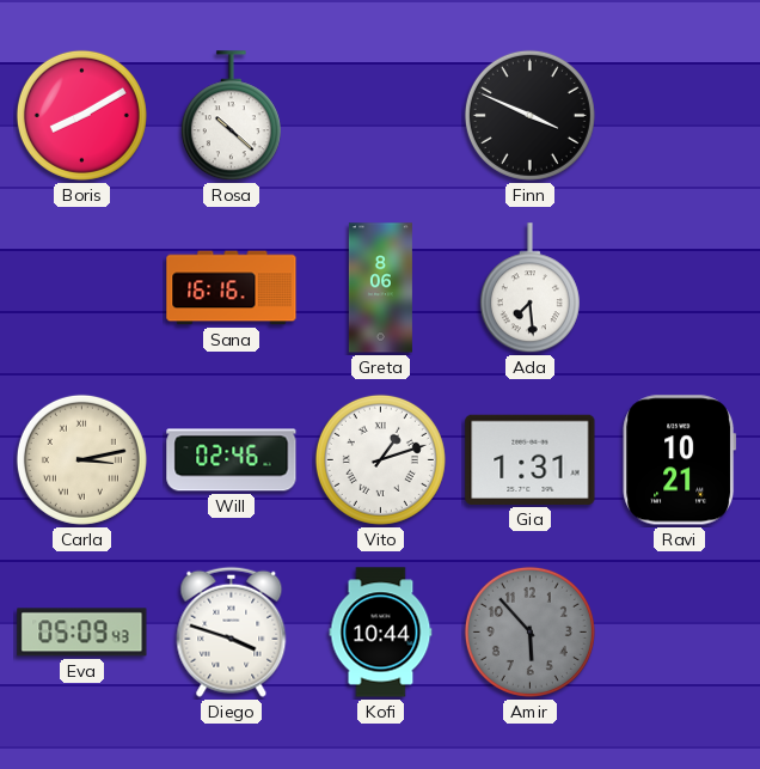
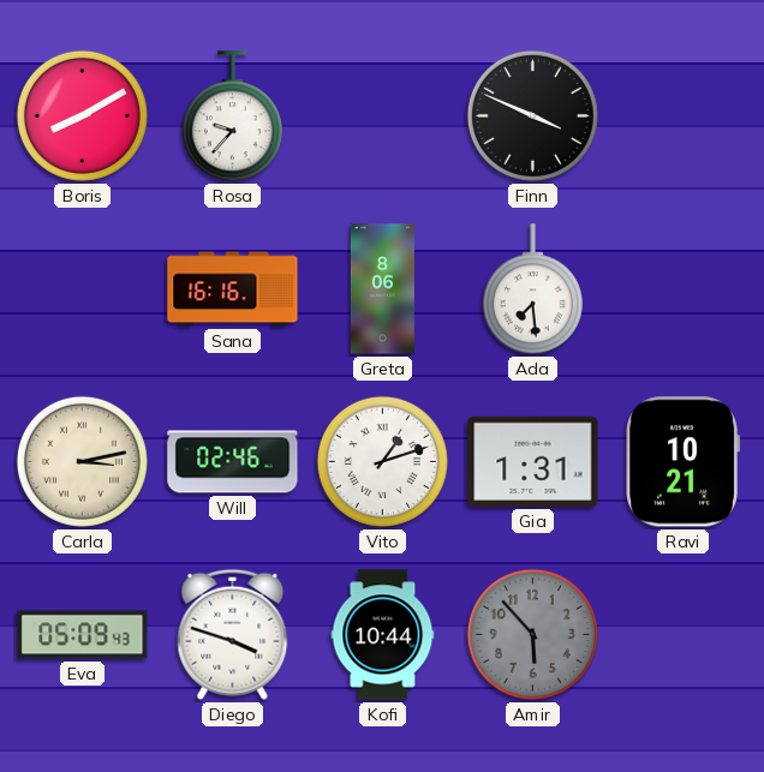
Rosa: 10:22 -> 9:37
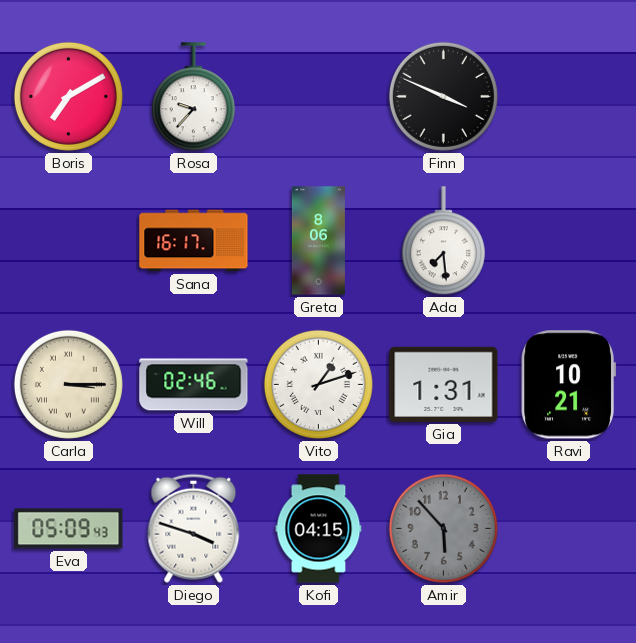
Boris: 8:10 -> 7:10
Sana: 16:16 -> 16:17
Carla: 3:13 -> 3:15
Kofi: 10:44 -> 04:15
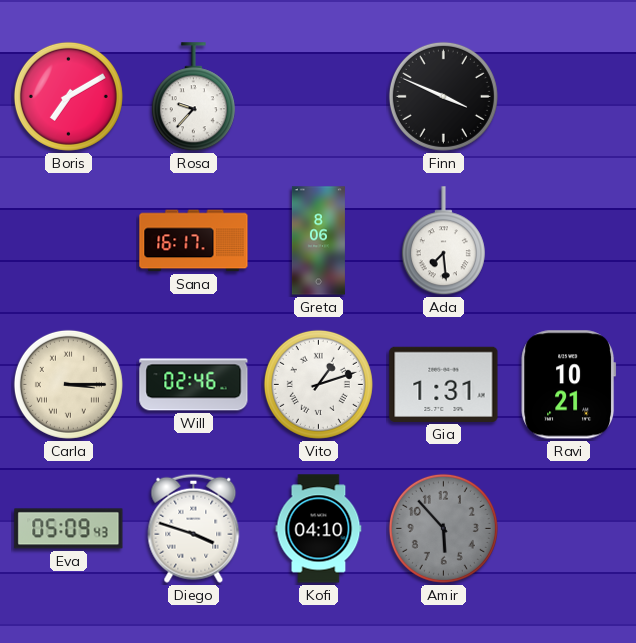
Kofi: 04:15 -> 04:10
